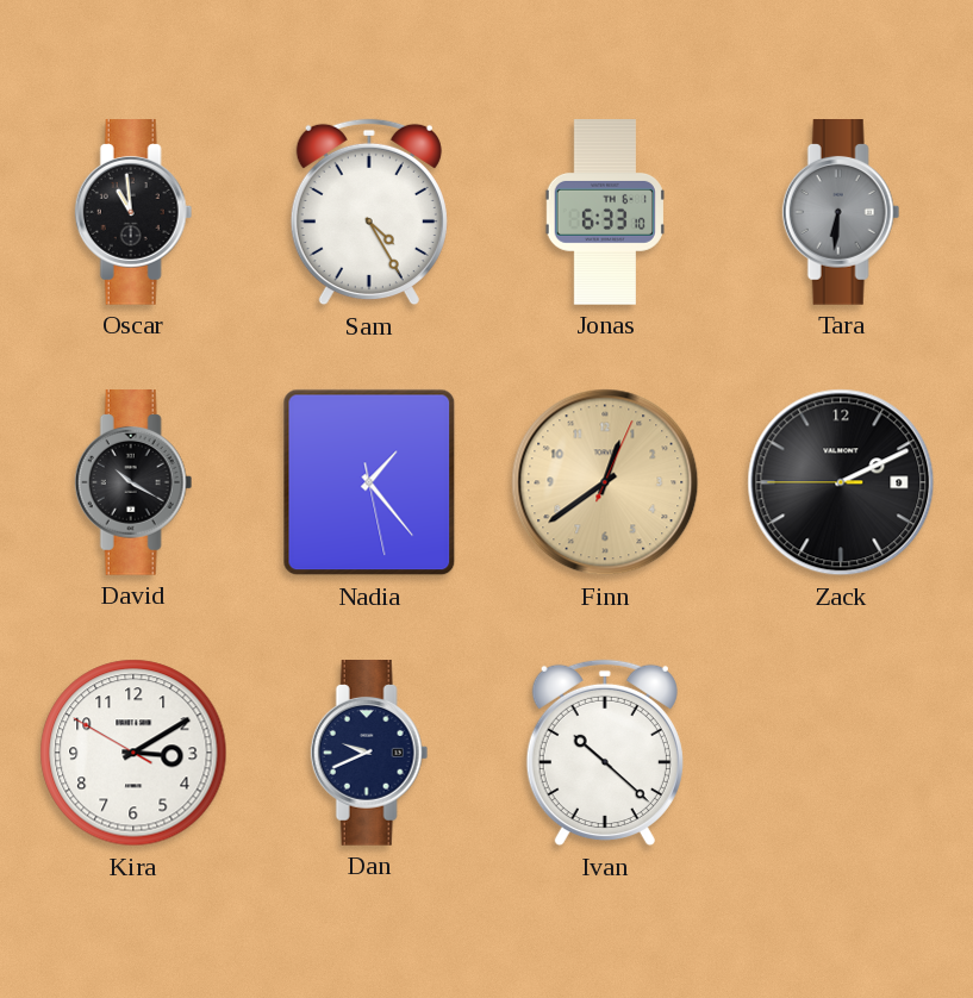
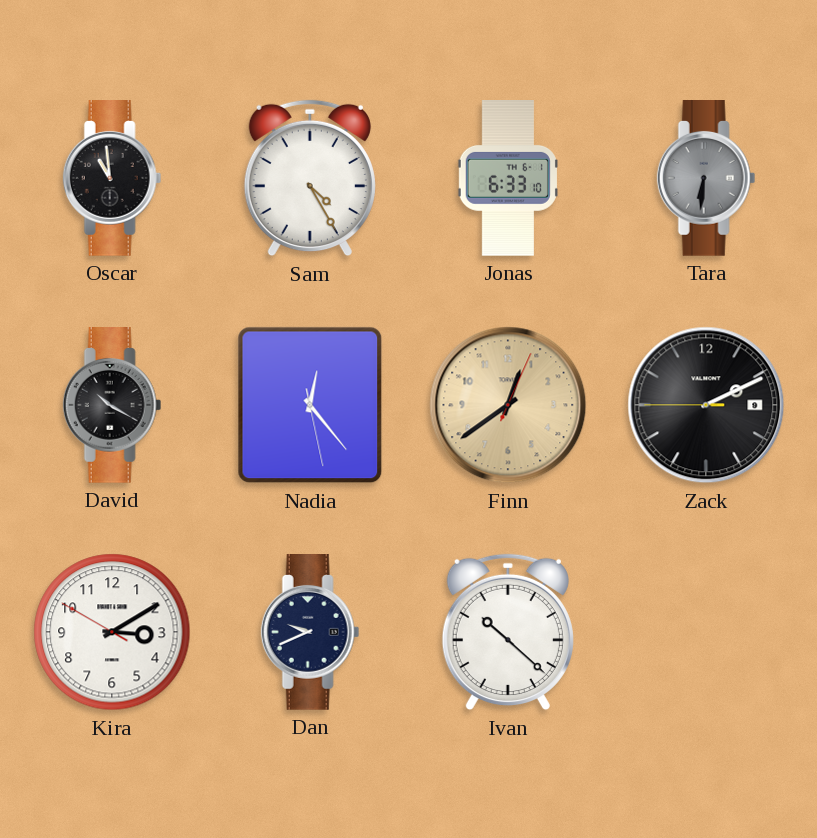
Nadia: 1:23 -> 12:23
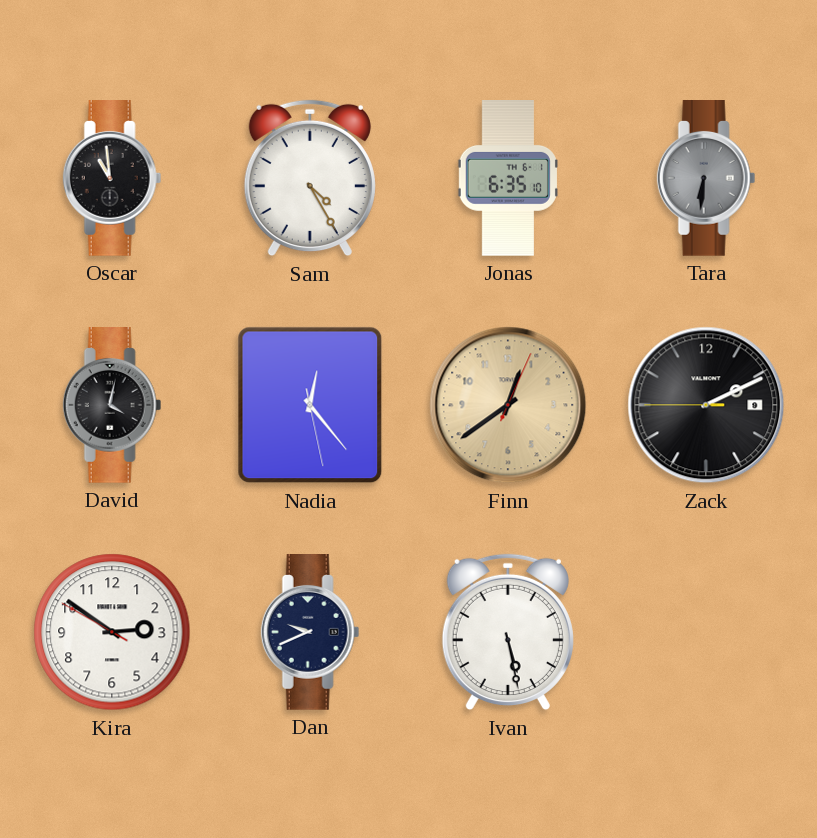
Jonas: 6:33 -> 6:35
David: 10:20 -> 4:02
Kira: 3:09 -> 2:50
Ivan: 10:22 -> 5:28
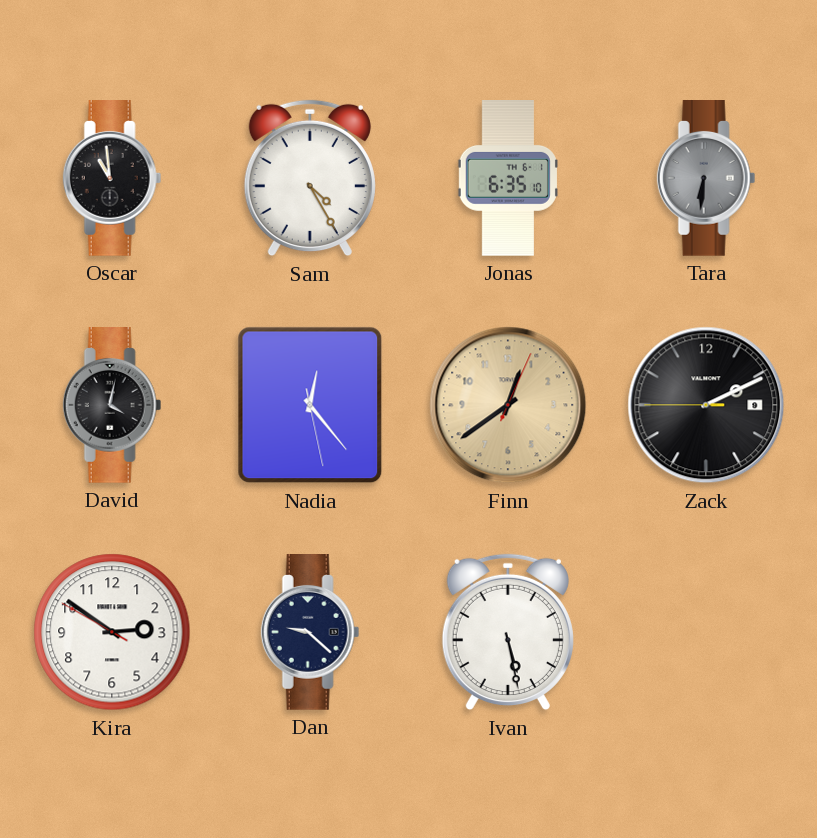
Dan: 9:41 -> 9:22
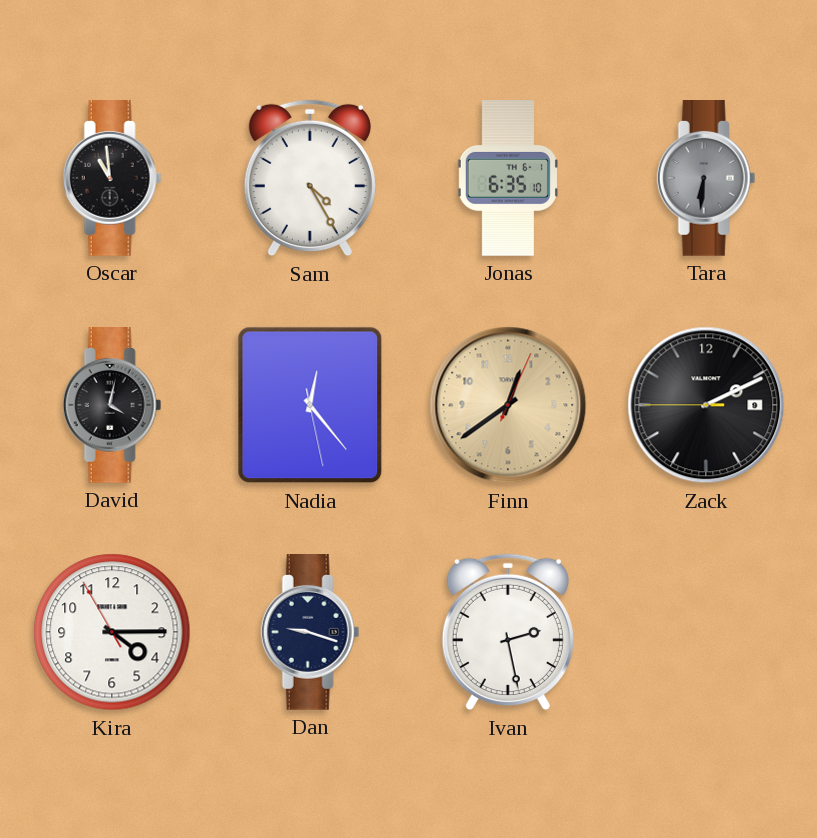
Kira: 2:50 -> 4:14
Dan: 9:22 -> 9:18
Ivan: 5:28 -> 2:28
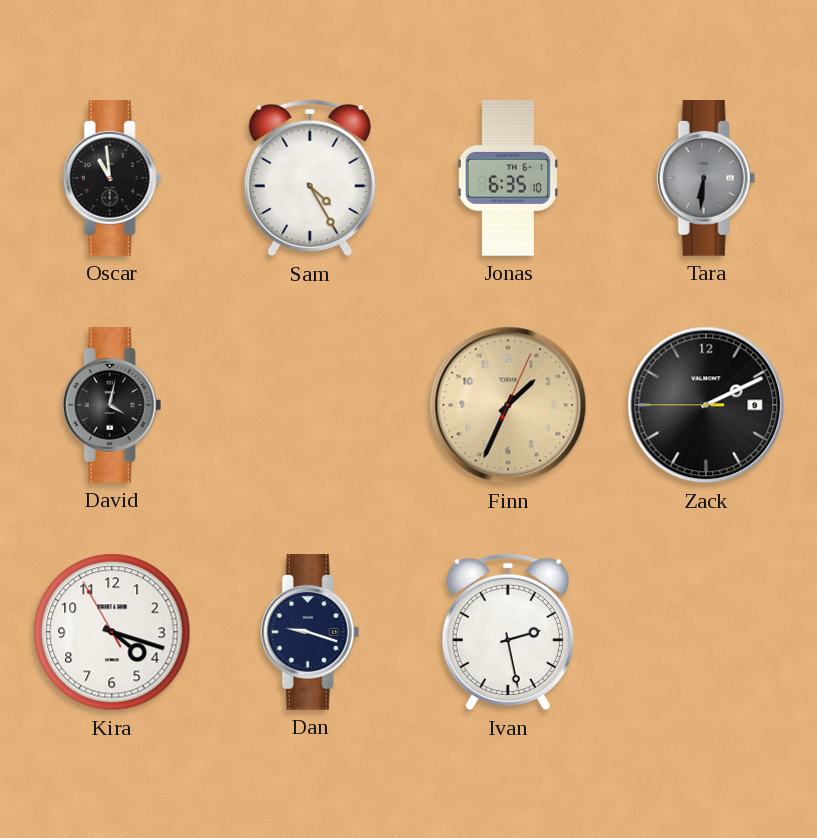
Nadia: 12:23 -> none
Finn: 12:39 -> 1:34
Kira: 4:14 -> 4:17
